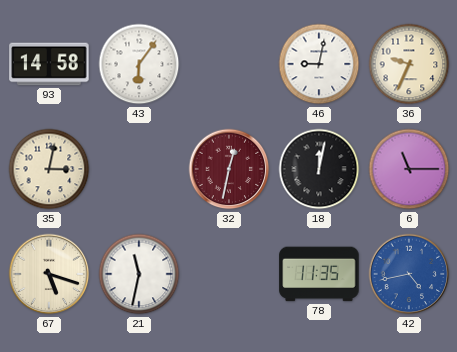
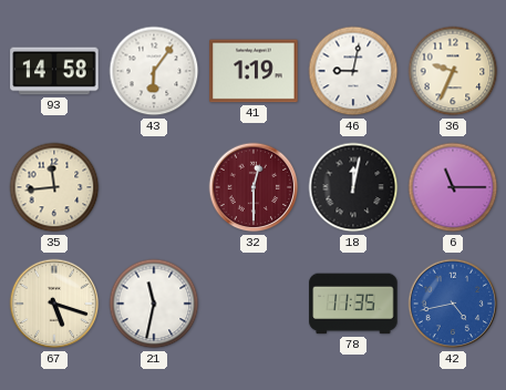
41: none -> 1:19
35: 3:02 -> 11:44
32: 12:32 -> 12:30
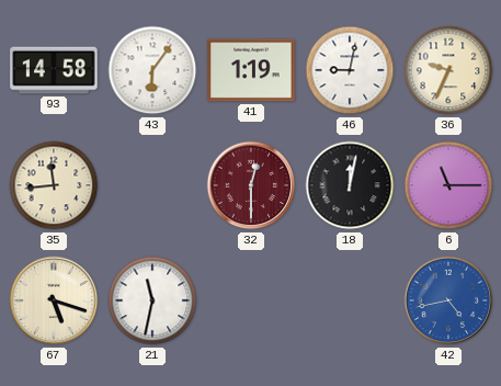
78: 11:35 -> none
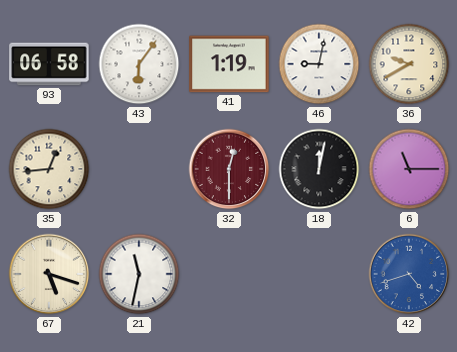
93: 14:58 -> 06:58
36: 9:34 -> 9:40
35: 11:44 -> 12:44
42: 4:43 -> 4:42
